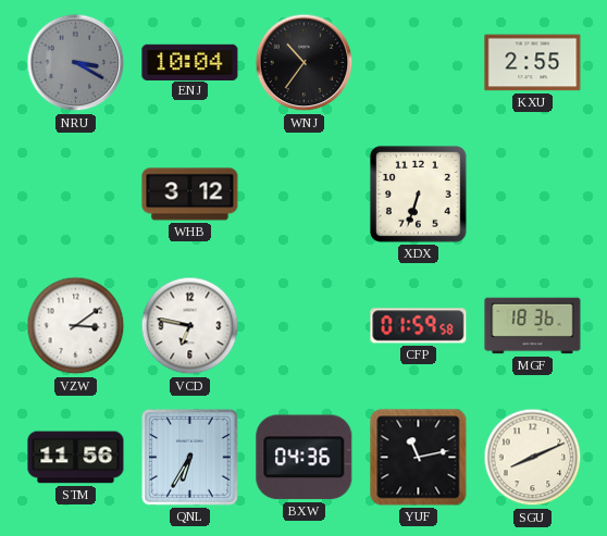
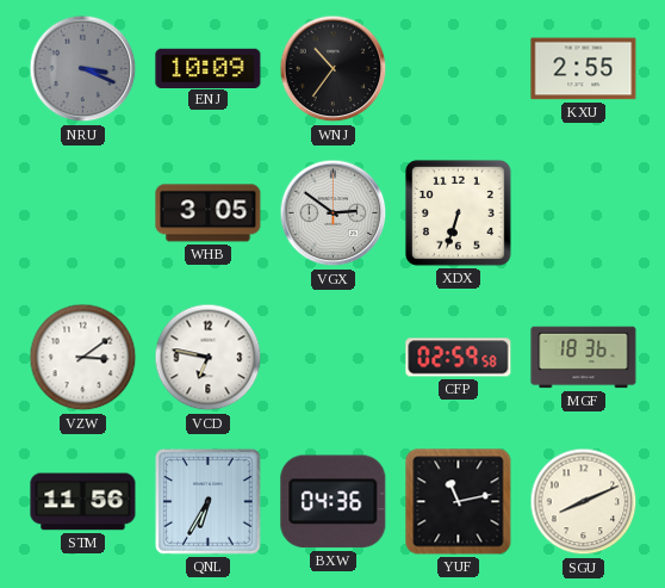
NRU: 3:20 -> 3:19
ENJ: 10:04 -> 10:09
WHB: 3:12 -> 3:05
VGX: none -> 2:51
CFP: 01:59 -> 02:59
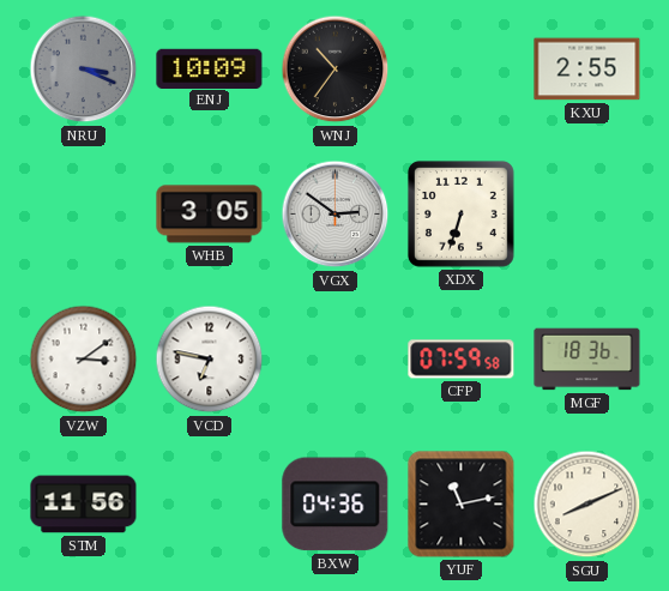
CFP: 02:59 -> 07:59
QNL: 6:35 -> none
